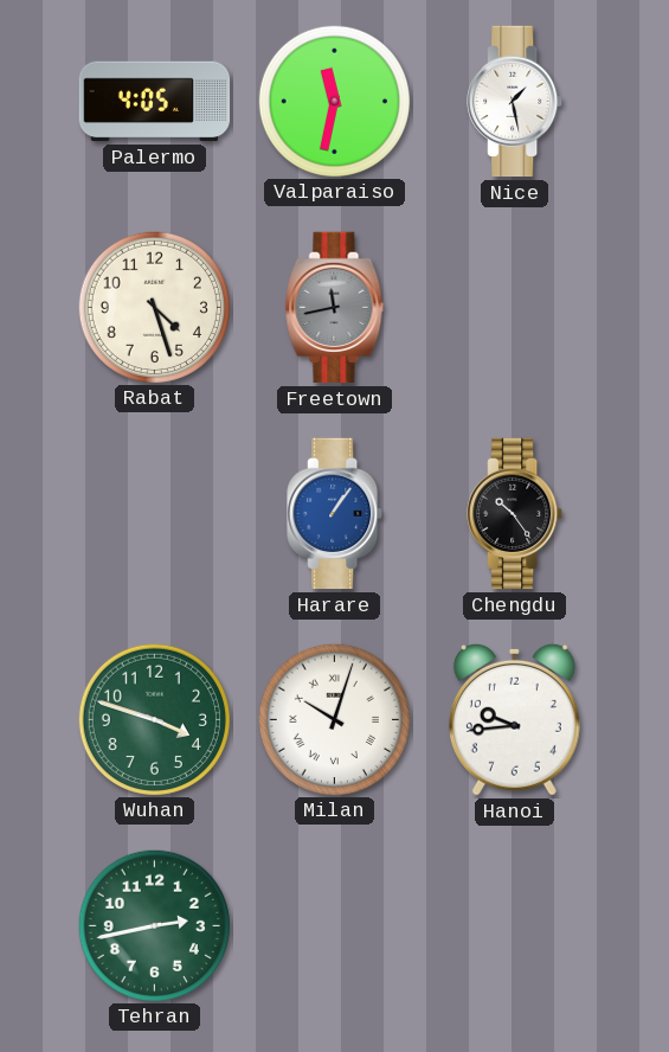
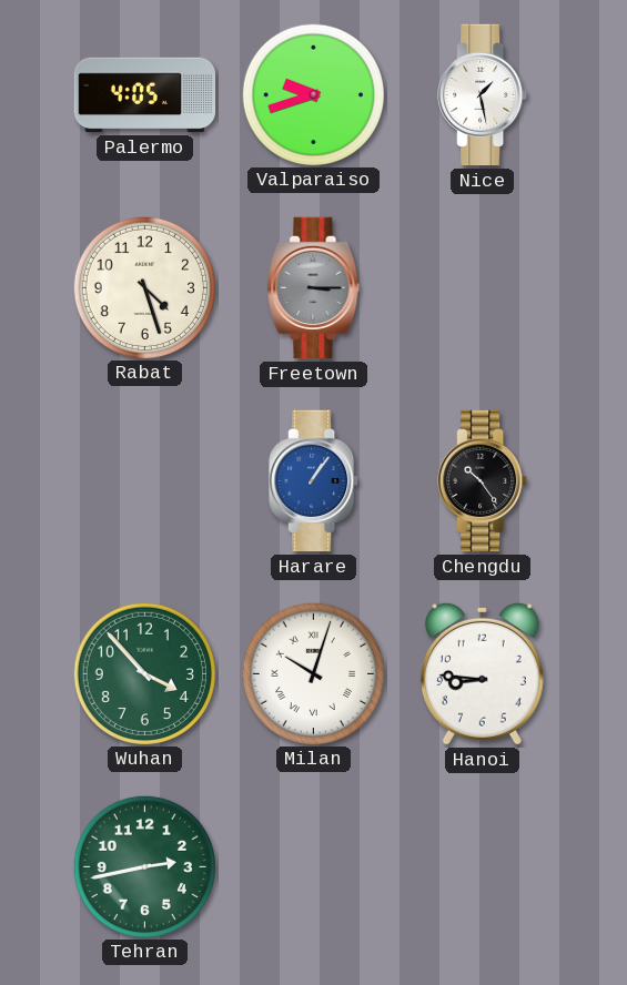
Valparaiso: 11:32 -> 9:42
Freetown: 11:43 -> 3:15
Wuhan: 3:48 -> 3:53
Hanoi: 9:44 -> 8:46
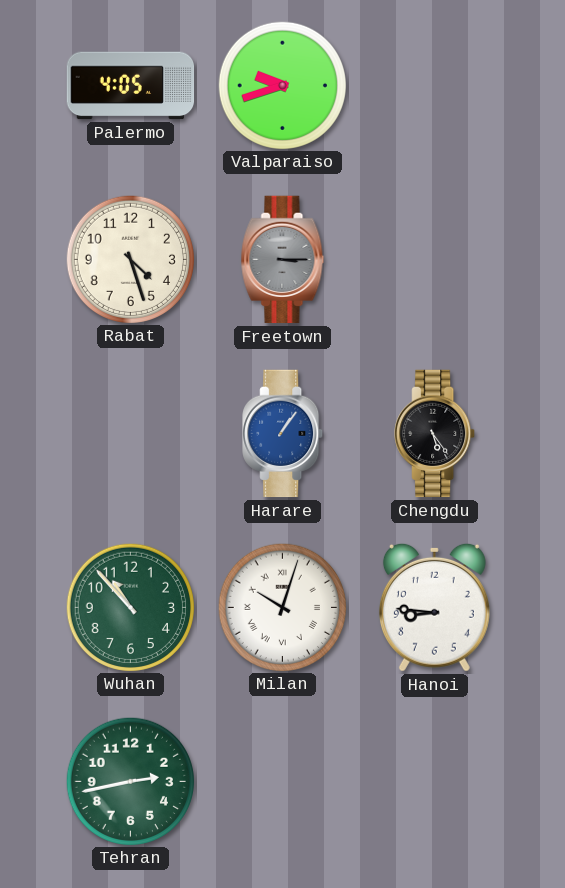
Nice: 1:28 -> none
Chengdu: 10:24 -> 5:24
Wuhan: 3:53 -> 10:53
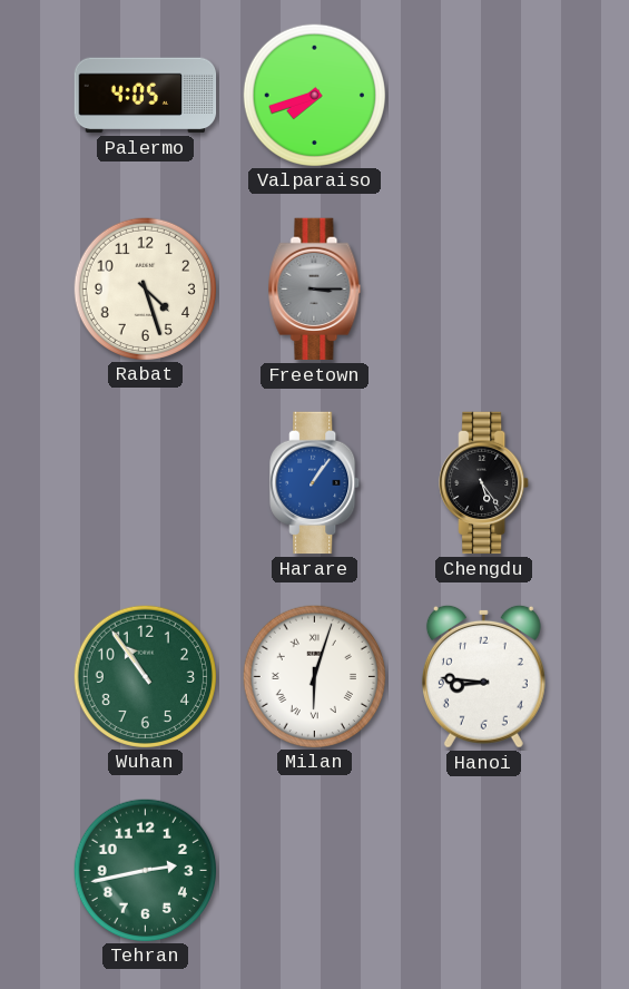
Valparaiso: 9:42 -> 7:42
Wuhan: 10:53 -> 10:54
Milan: 10:03 -> 6:03
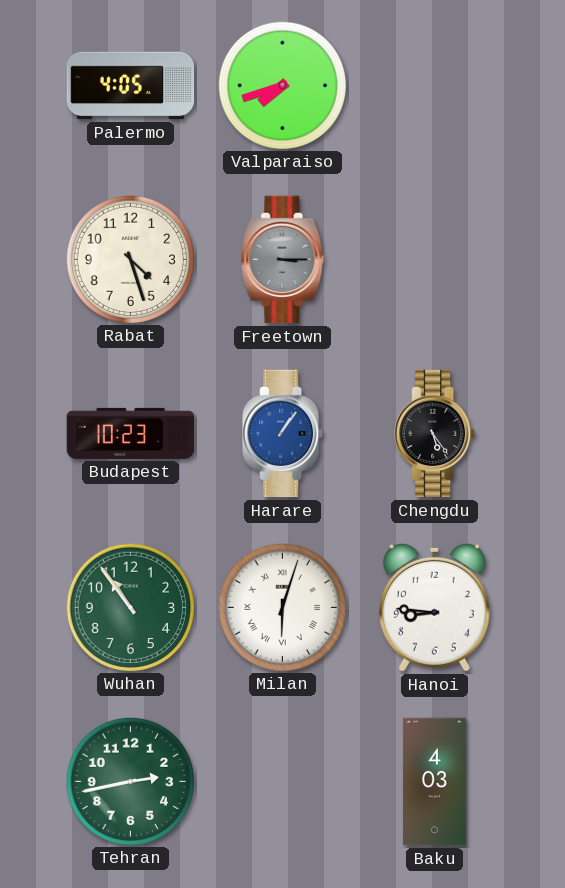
Budapest: none -> 10:23
Baku: none -> 4:03
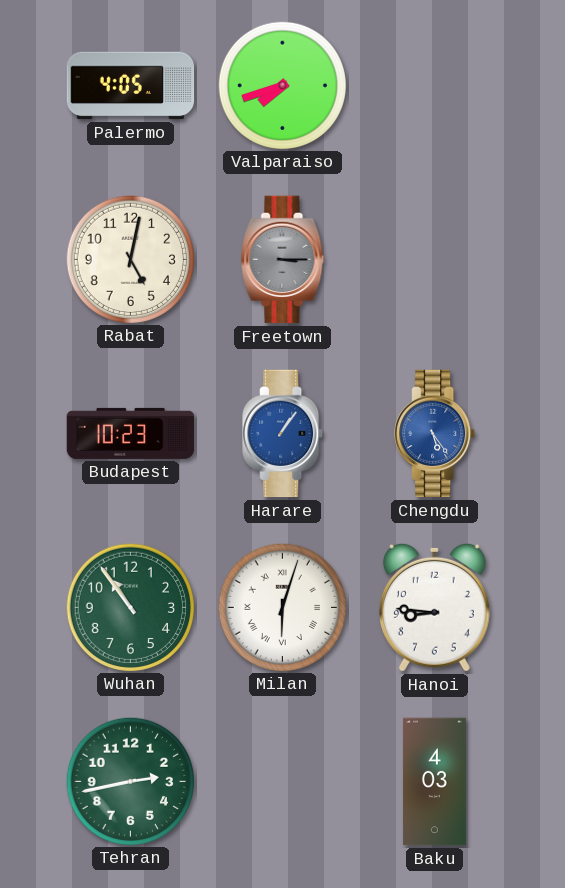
Rabat: 4:27 -> 5:02
Chengdu dial: black -> blue
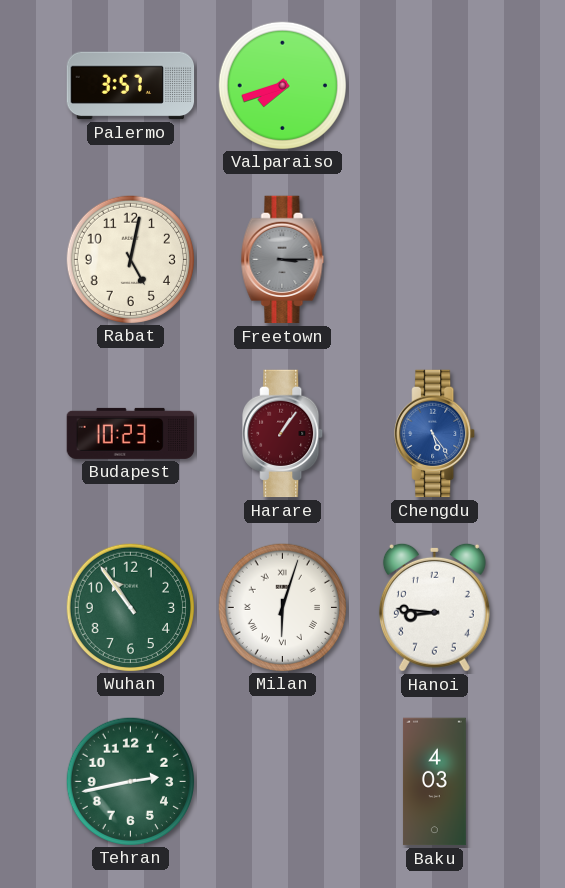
Palermo: 4:05 -> 3:57
Harare dial: blue -> burgundy
